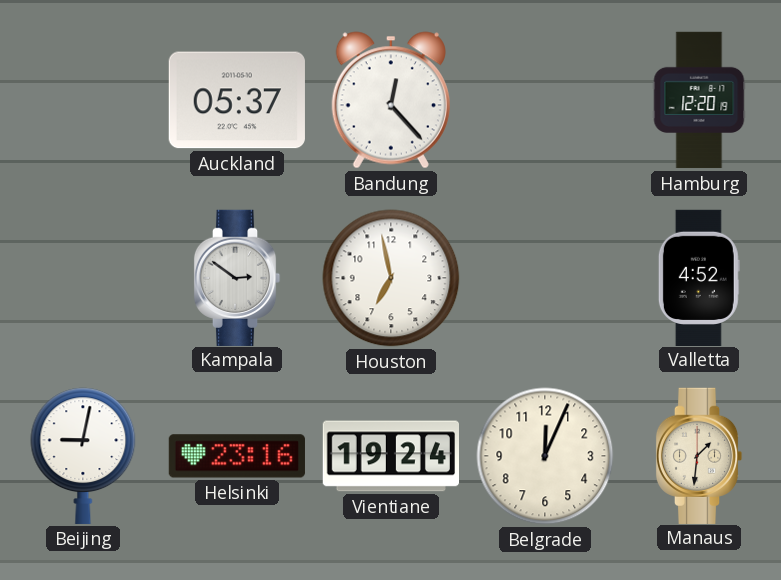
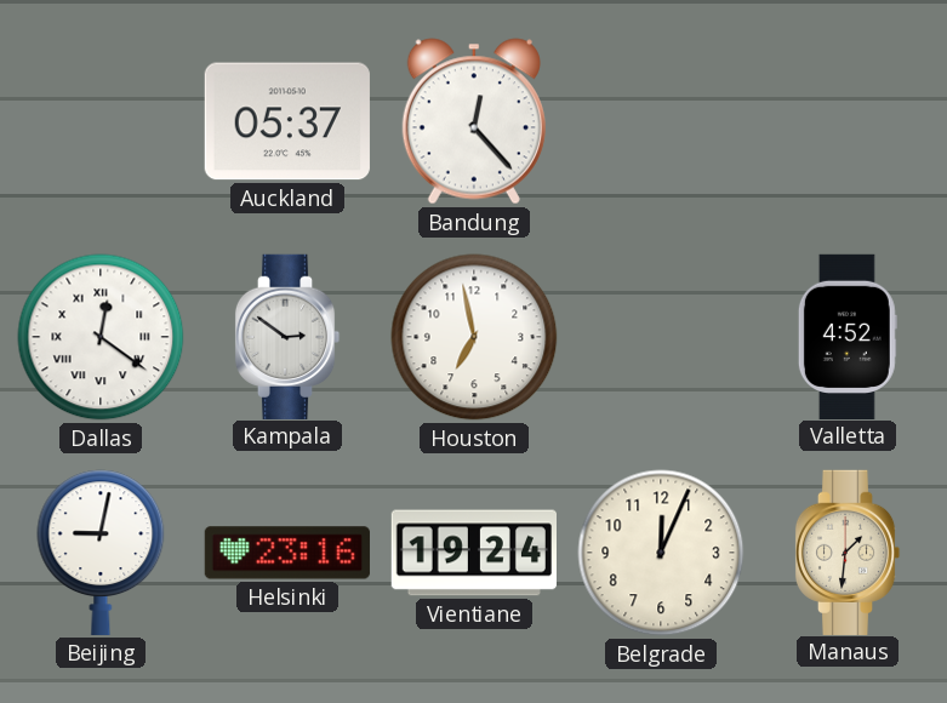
Hamburg: 12:20 -> none
Dallas: none -> 12:21
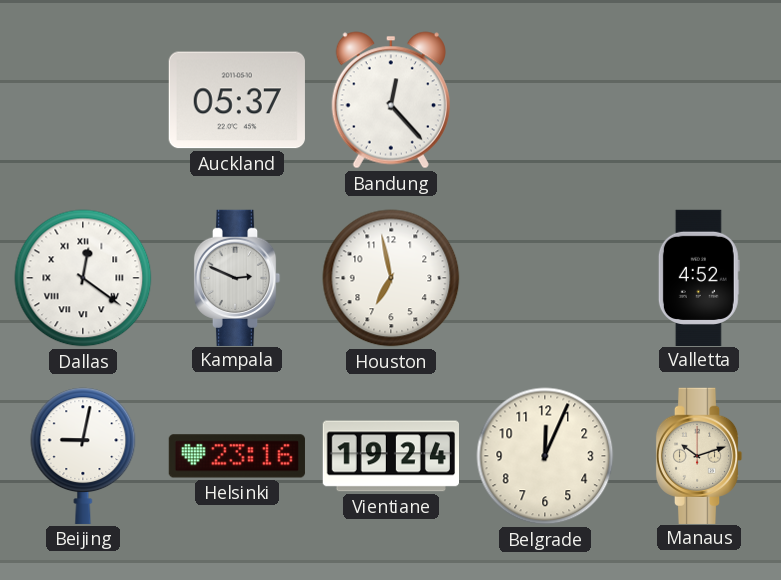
Kampala: 2:51 -> 2:49
Manaus: 1:31 -> 10:12
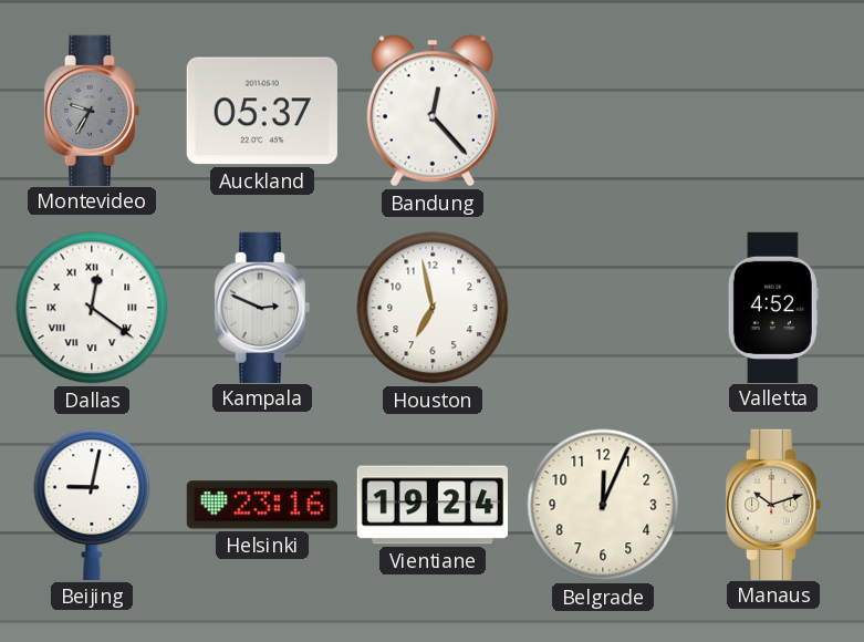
Montevideo: none -> 9:35
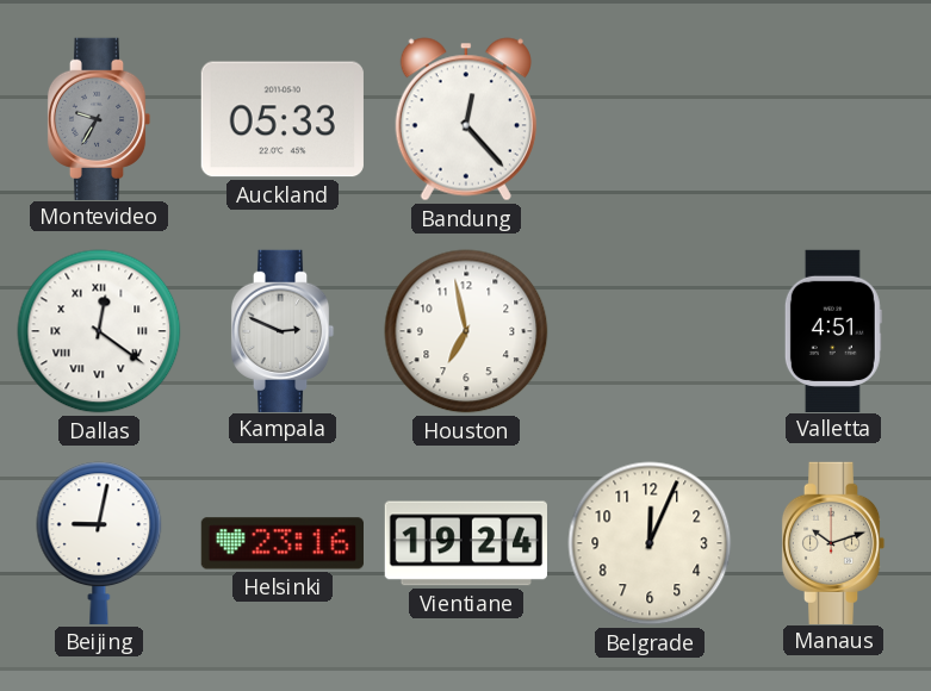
Auckland: 05:37 -> 05:33
Valletta: 4:52 -> 4:51
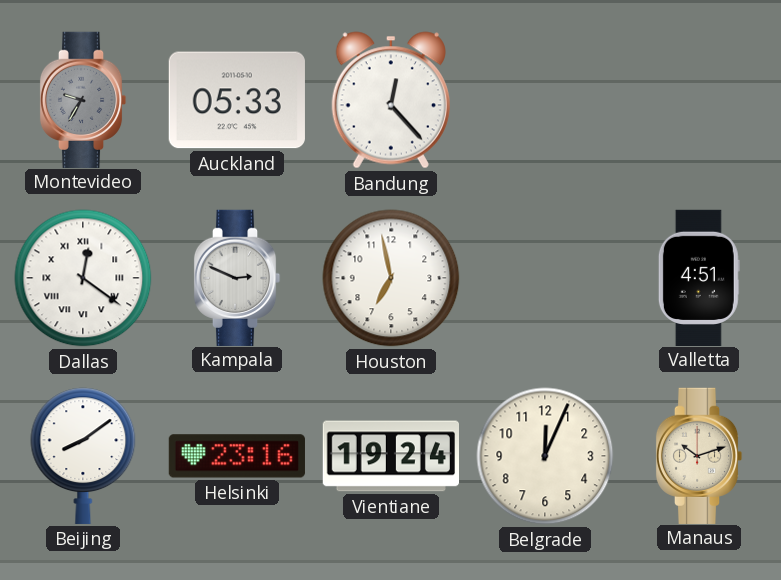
Beijing: 9:02 -> 8:09
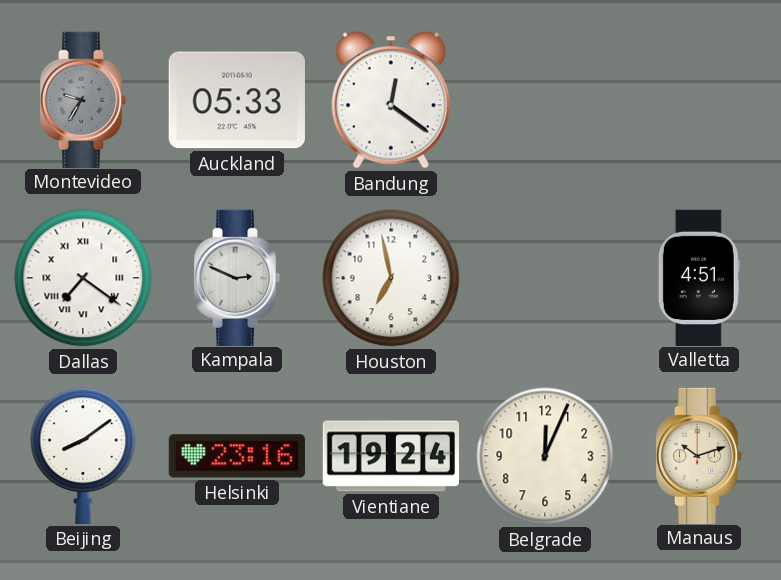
Bandung: 12:23 -> 12:21
Dallas: 12:21 -> 7:21
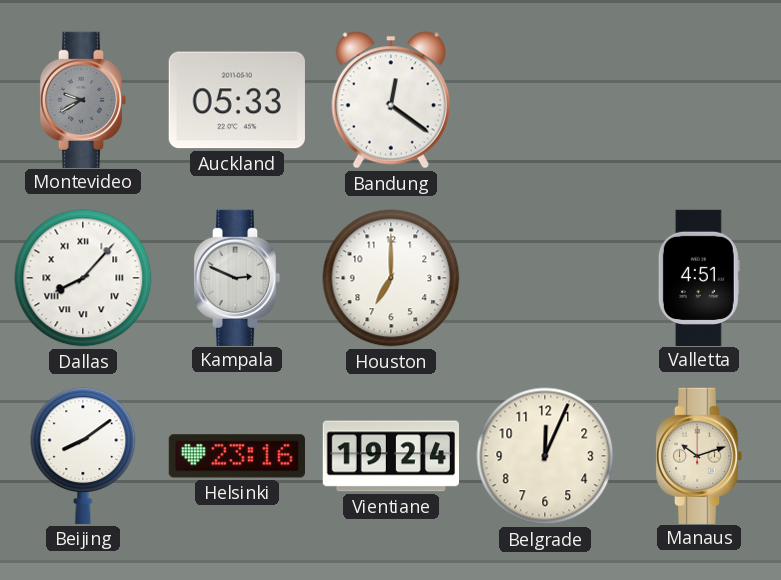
Montevideo: 9:35 -> 9:40
Dallas: 7:21 -> 8:07
Houston: 6:58 -> 7:00
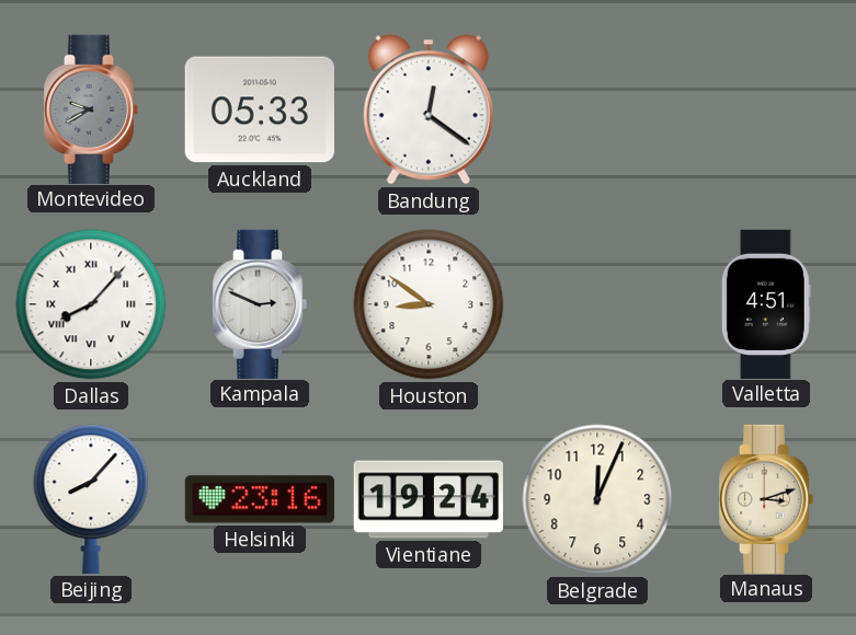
Houston: 7:00 -> 8:51
Beijing: 8:09 -> 8:07
Manaus: 10:12 -> 3:12
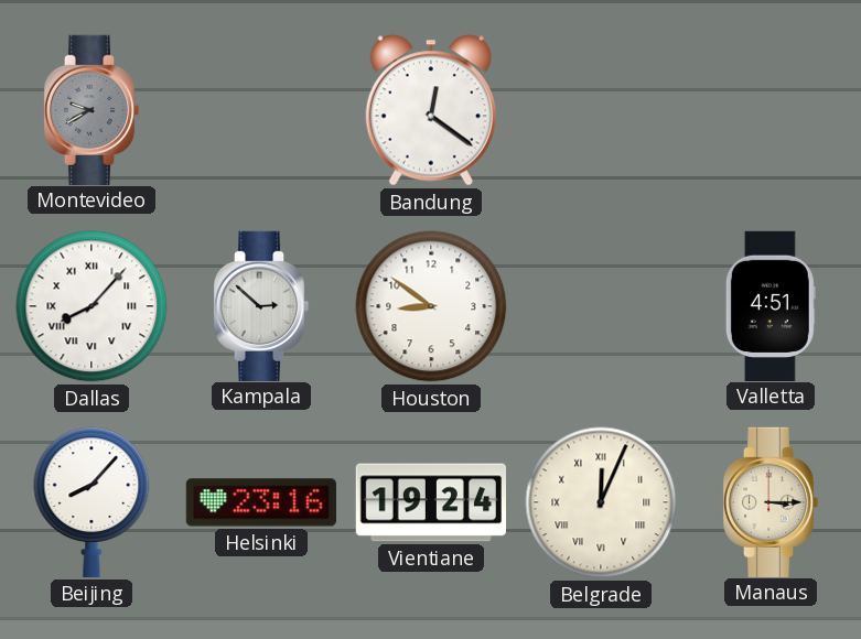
Auckland: 05:33 -> none
Kampala: 2:49 -> 2:52
Belgrade numerals: Arabic -> Roman
Manaus: 3:12 -> 3:15
